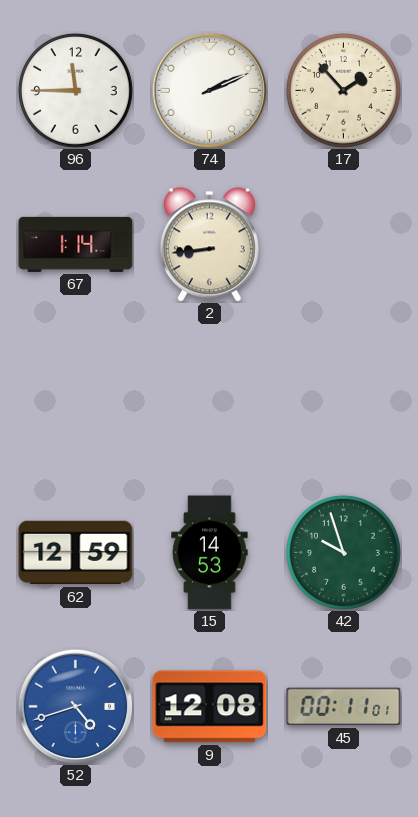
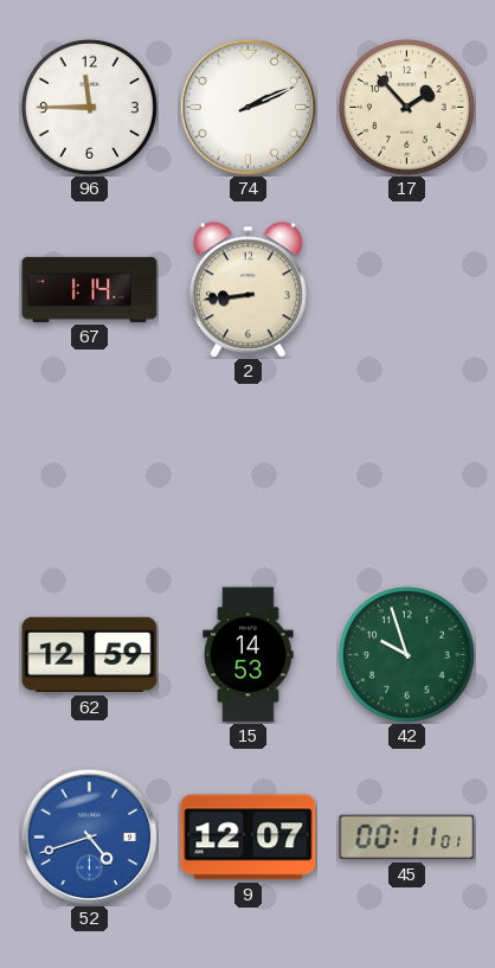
9: 12:08 -> 12:07
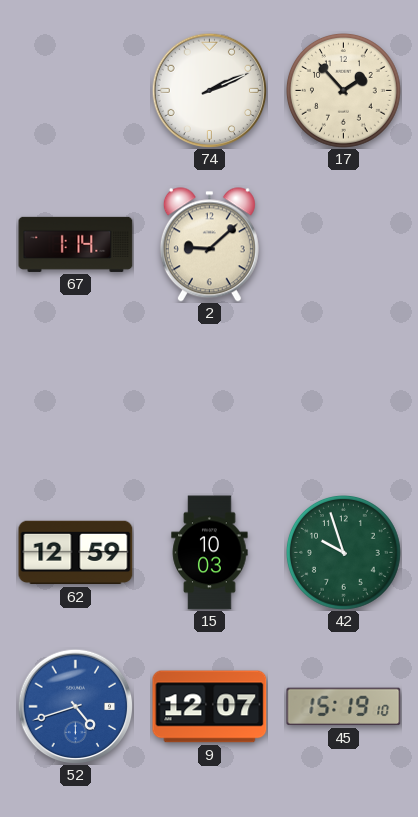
96: 11:45 -> none
2: 8:44 -> 9:08
15: 14:53 -> 10:03
45: 00:11 -> 15:19
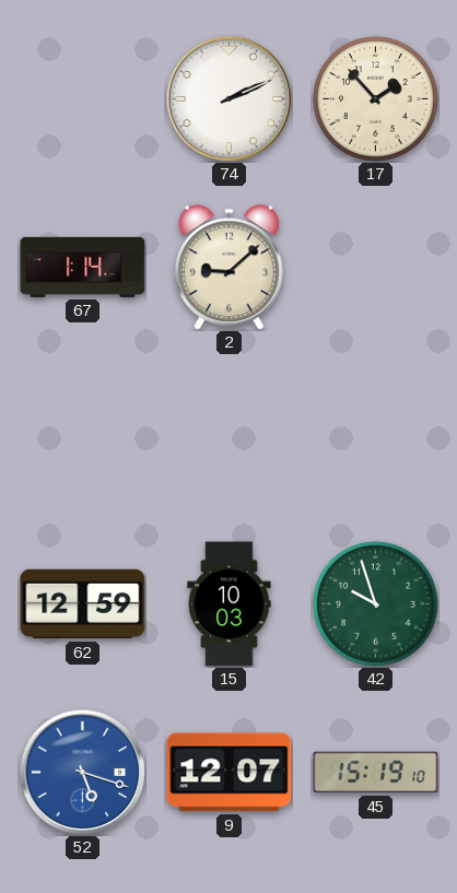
52: 4:42 -> 5:18
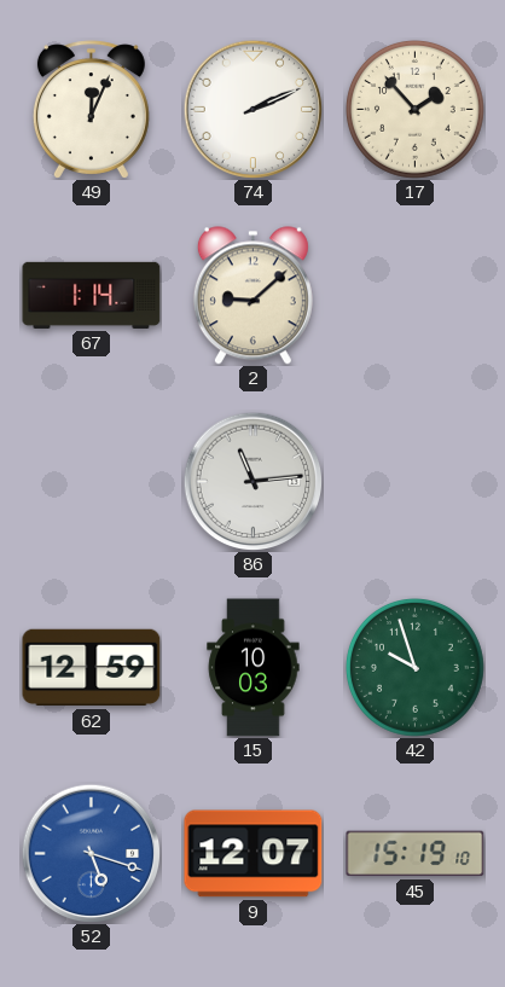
49: none -> 12:04
86: none -> 11:14
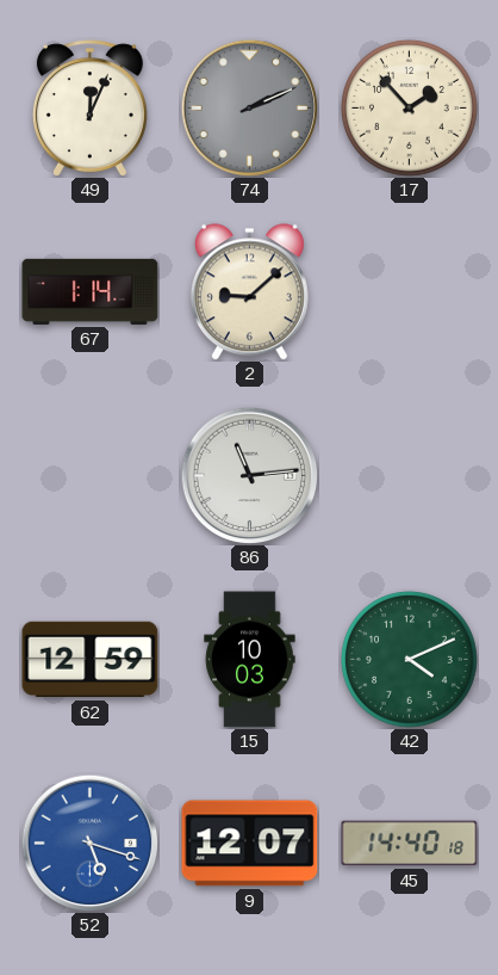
74 dial: white -> grey
42: 9:57 -> 4:11
45: 15:19 -> 14:40
